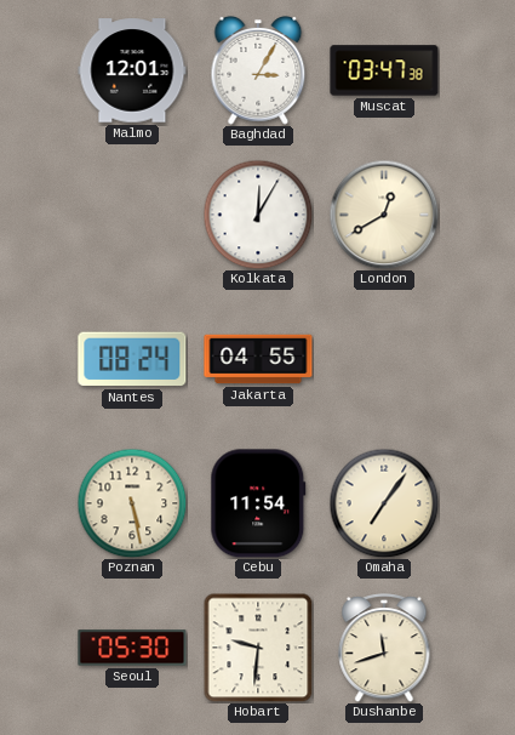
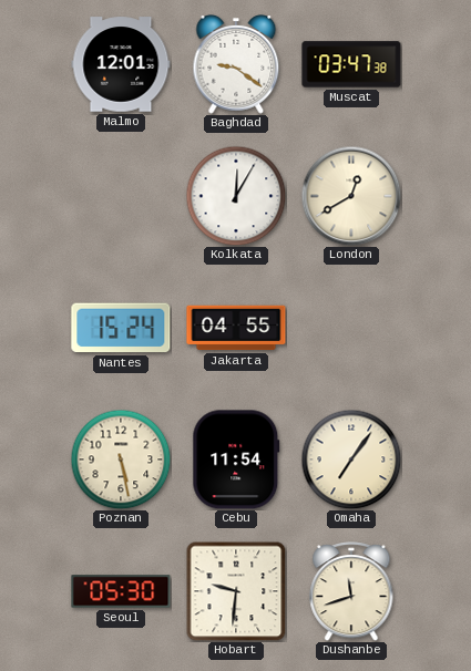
Baghdad: 3:05 -> 9:21
Nantes: 08:24 -> 15:24
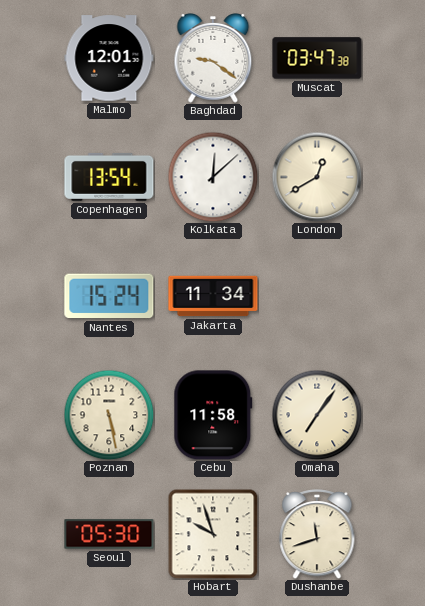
Copenhagen: none -> 13:54
Kolkata: 12:05 -> 12:08
Jakarta: 04:55 -> 11:34
Cebu: 11:54 -> 11:58
Hobart: 9:31 -> 9:57
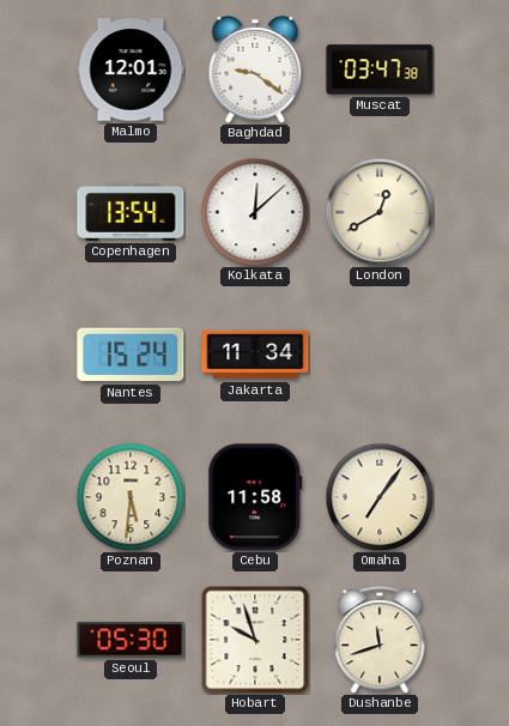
Poznan: 5:28 -> 5:31
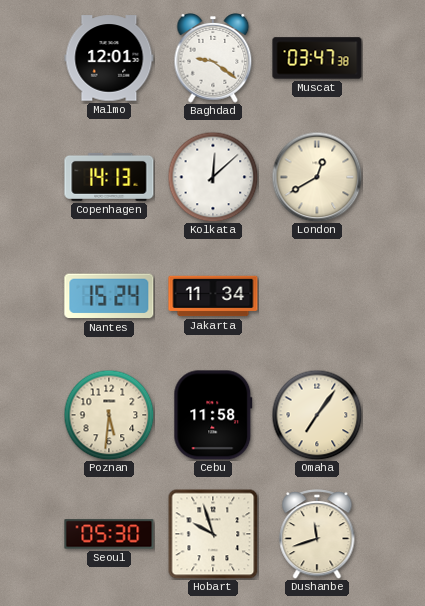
Copenhagen: 13:54 -> 14:13
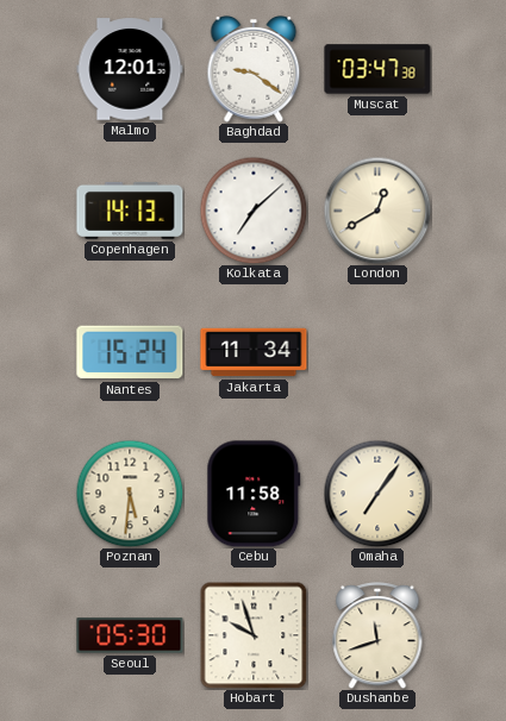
Kolkata: 12:08 -> 7:08
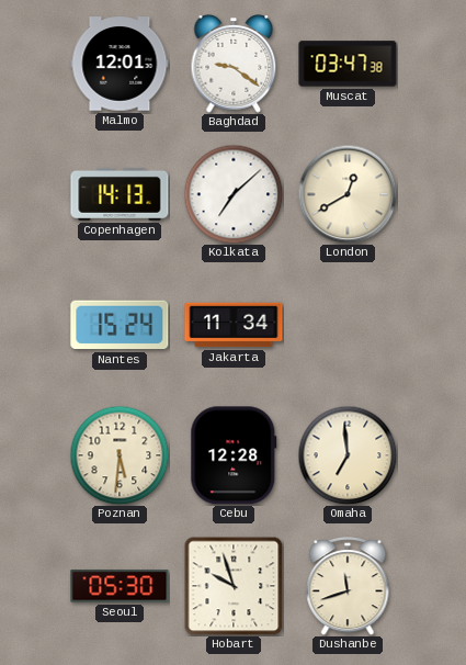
Cebu: 11:58 -> 12:28
Omaha: 7:06 -> 6:59
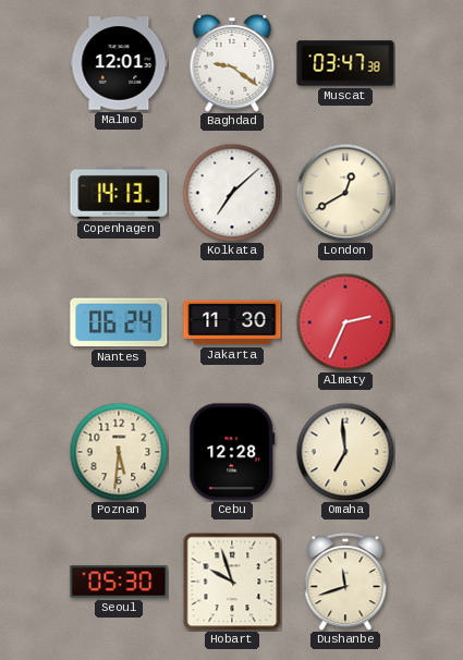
Nantes: 15:24 -> 06:24
Jakarta: 11:34 -> 11:30
Almaty: none -> 2:34
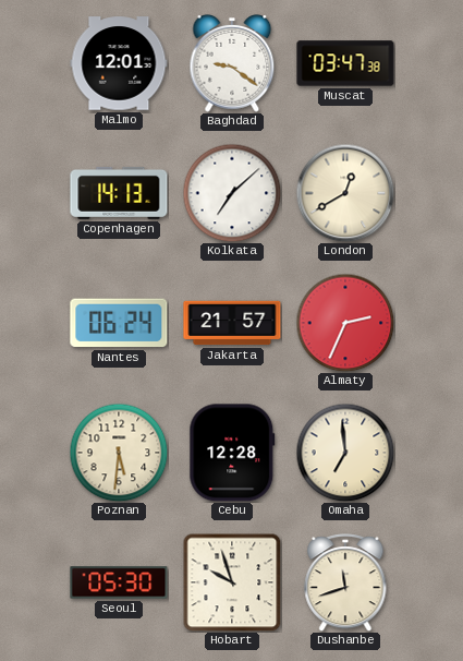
Jakarta: 11:30 -> 21:57
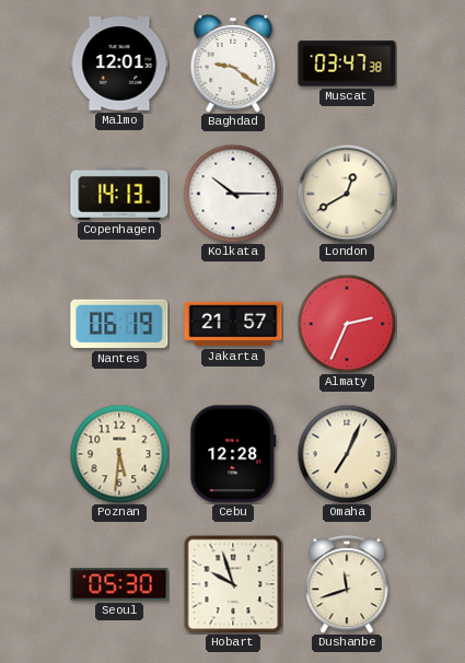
Kolkata: 7:08 -> 10:15
Nantes: 06:24 -> 06:19
Omaha: 6:59 -> 7:04
